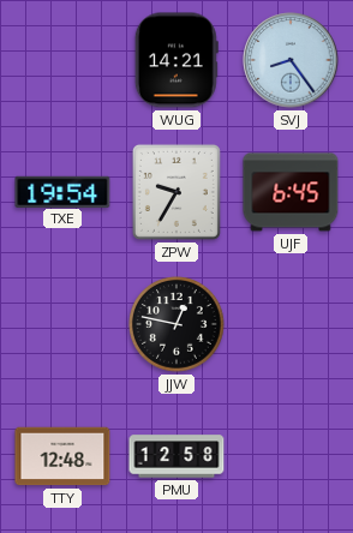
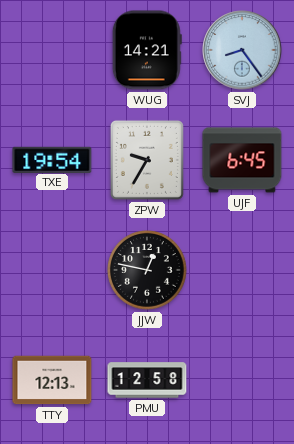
TTY: 12:48 -> 12:13
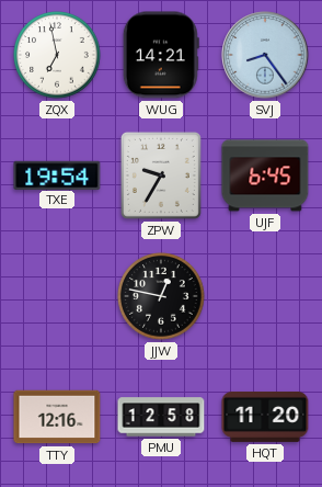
ZQX: none -> 6:58
TTY: 12:13 -> 12:16
HQT: none -> 11:20
